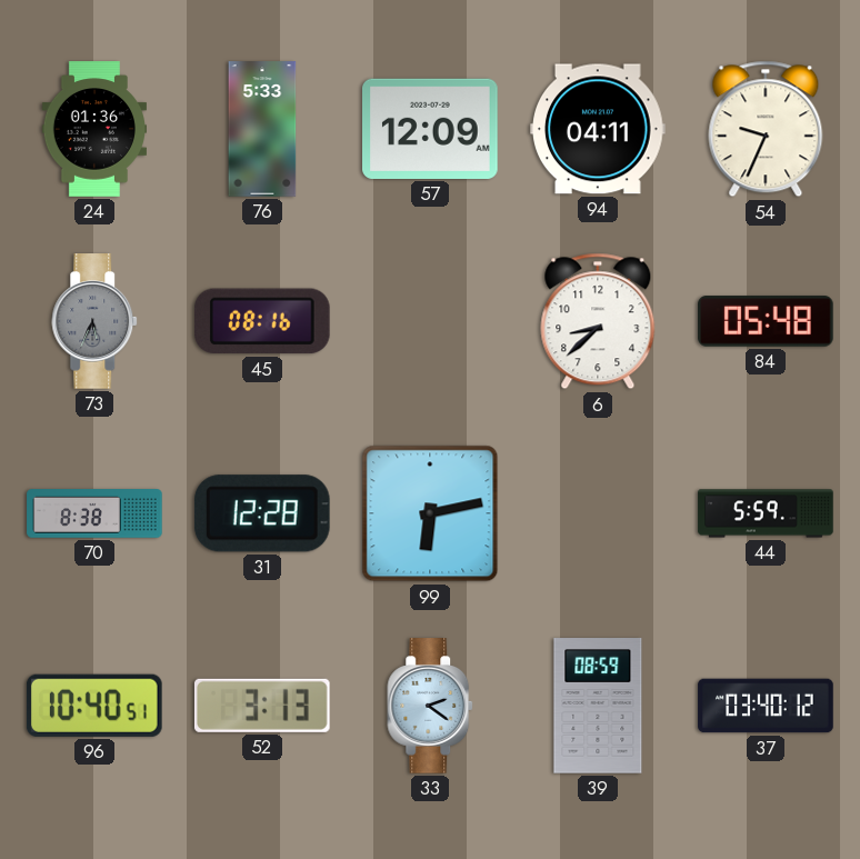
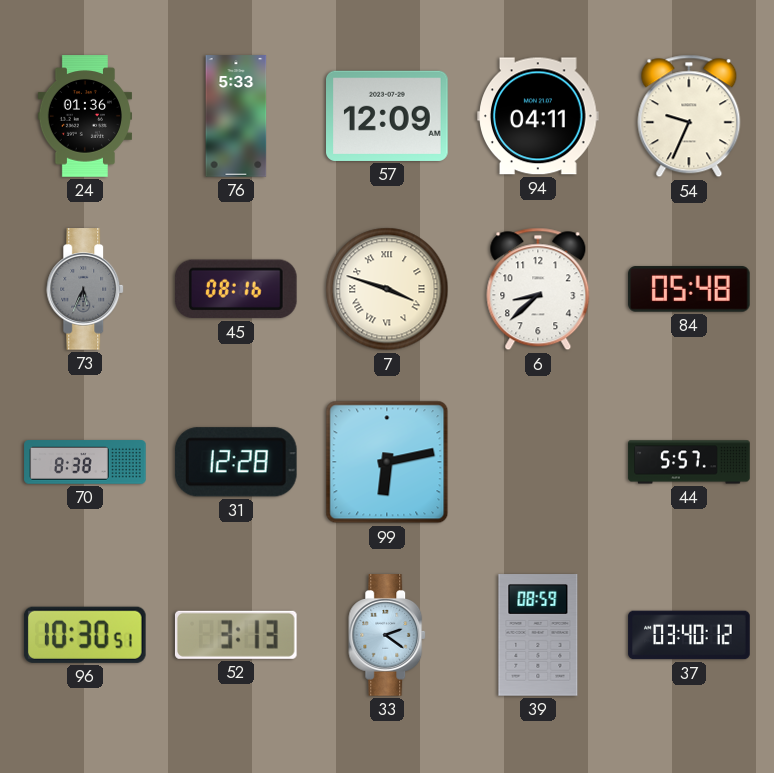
7: none -> 3:48
44: 5:59 -> 5:57
96: 10:40 -> 10:30
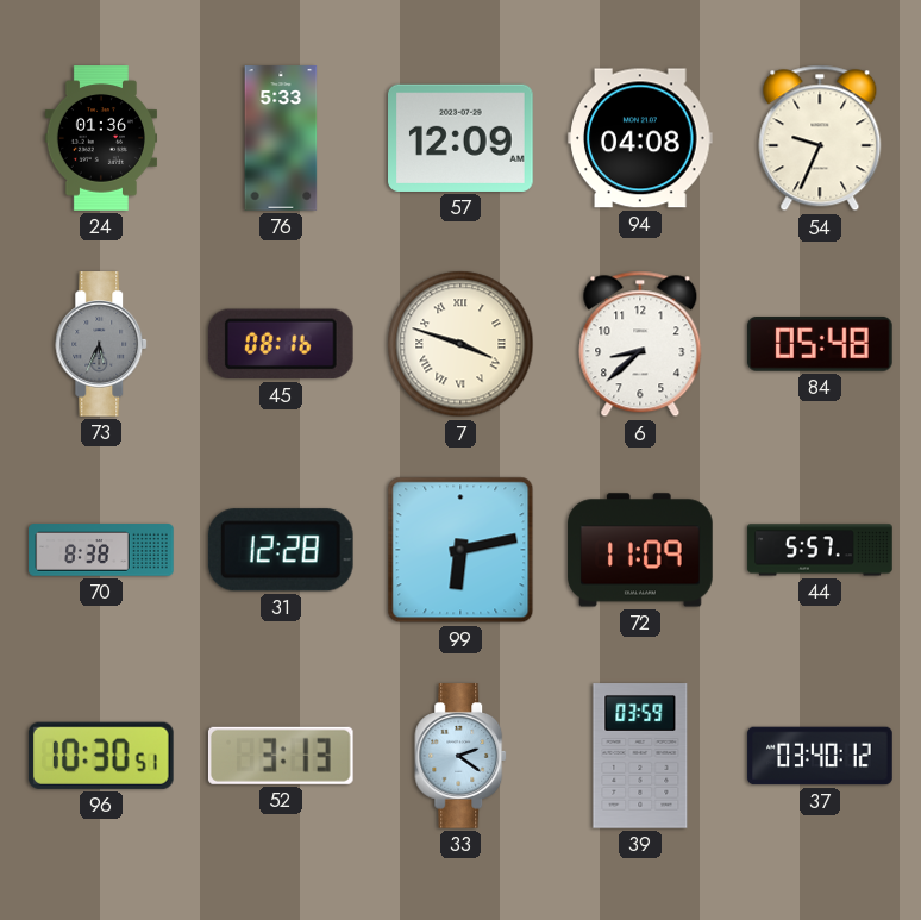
94: 04:11 -> 04:08
72: none -> 11:09
39: 08:59 -> 03:59
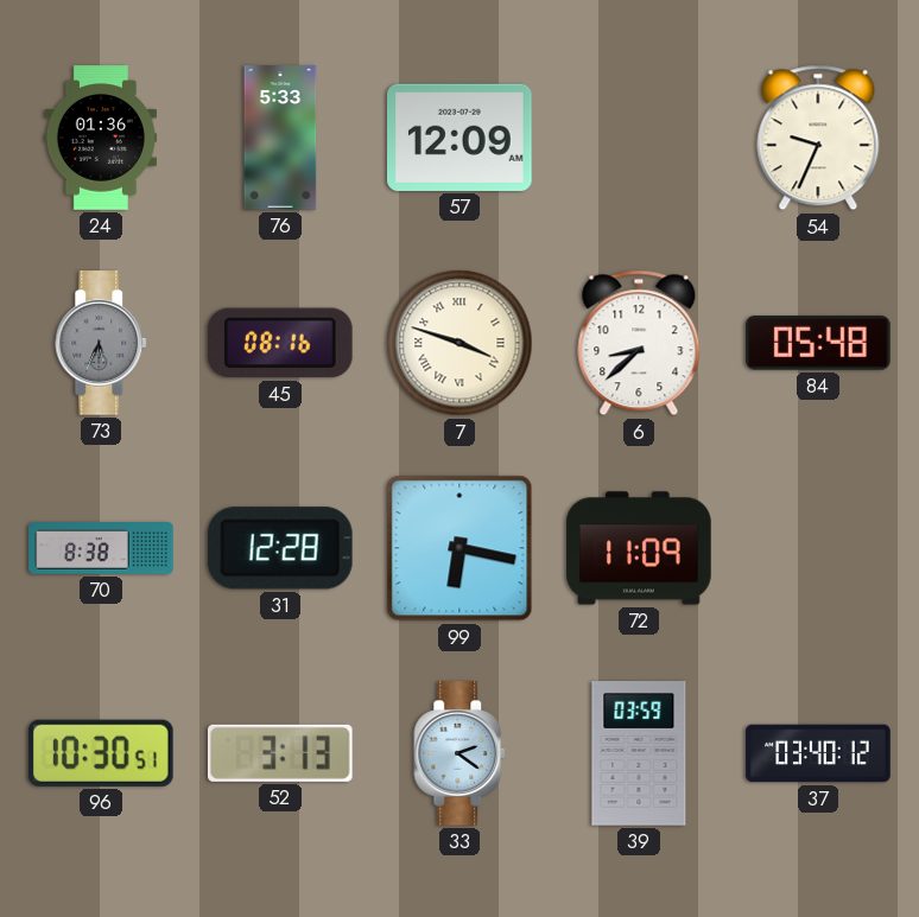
94: 04:08 -> none
99: 6:13 -> 6:17
44: 5:57 -> none
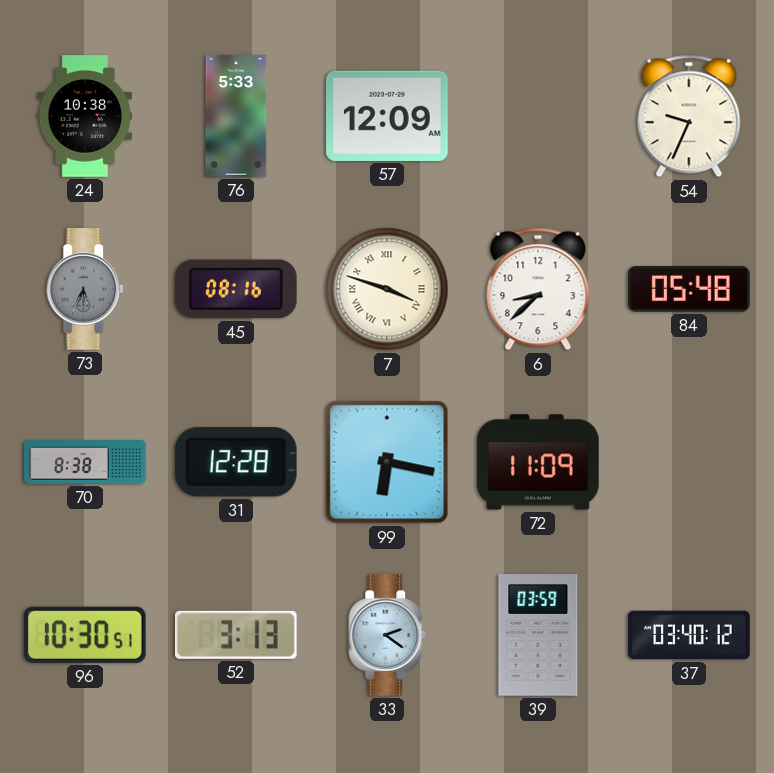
24: 01:36 -> 10:38
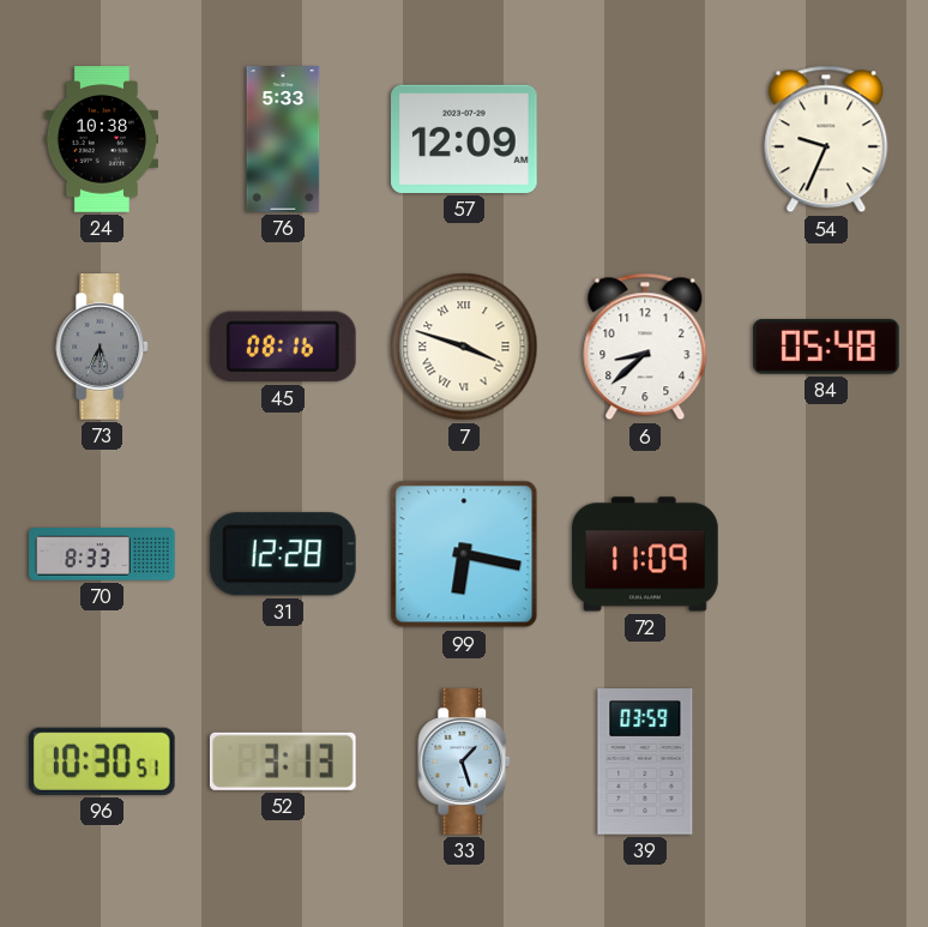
70: 8:38 -> 8:33
33: 2:21 -> 1:27
37: 03:40 -> none
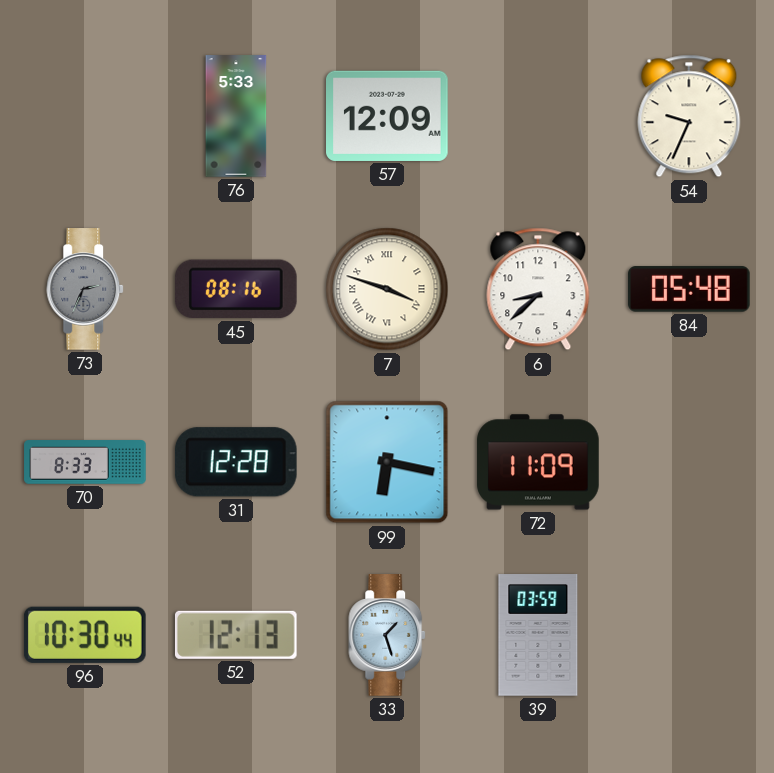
24: 10:38 -> none
73: 5:34 -> 2:34
96: 10:30:51 -> 10:30:44
52: 3:13 -> 12:13
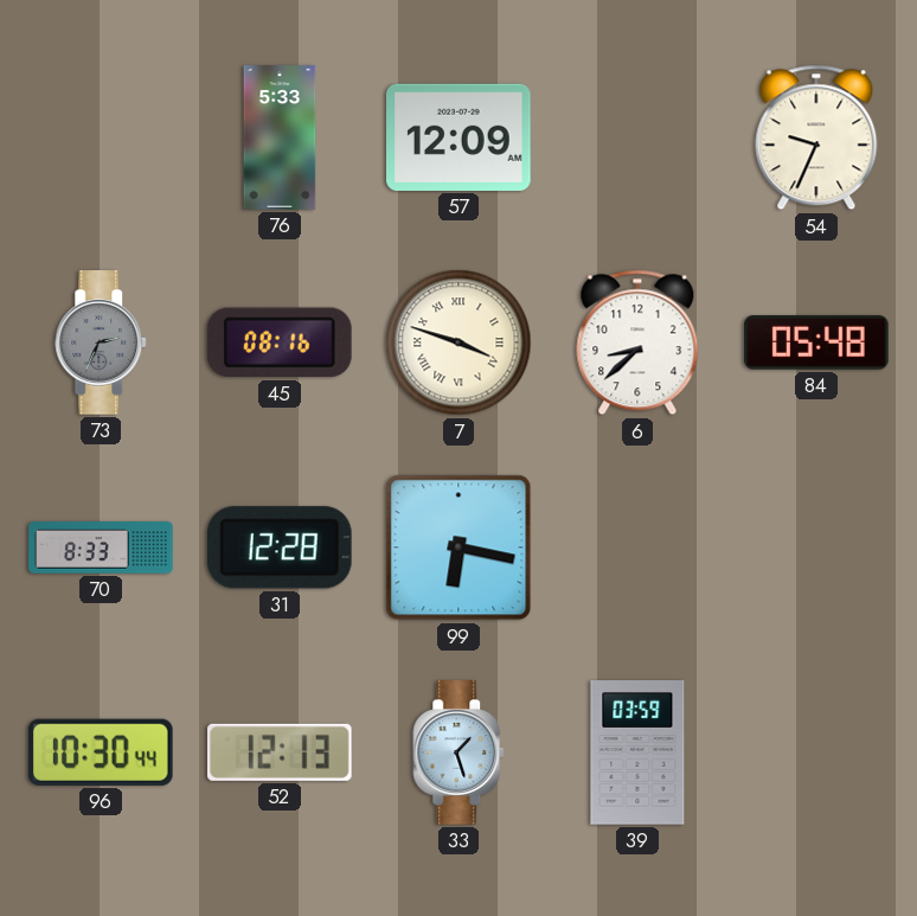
72: 11:09 -> none
